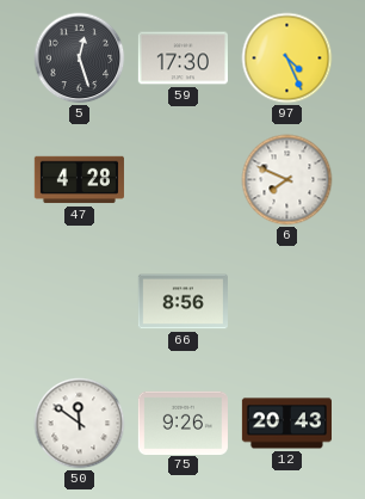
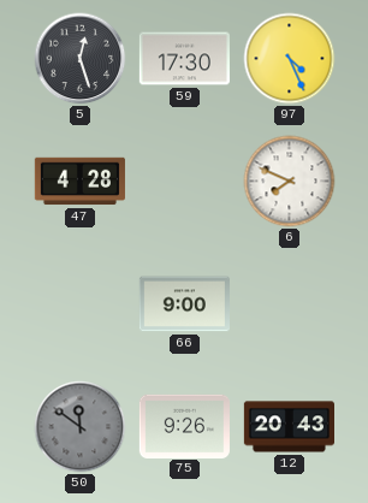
66: 8:56 -> 9:00
50 dial: white -> grey
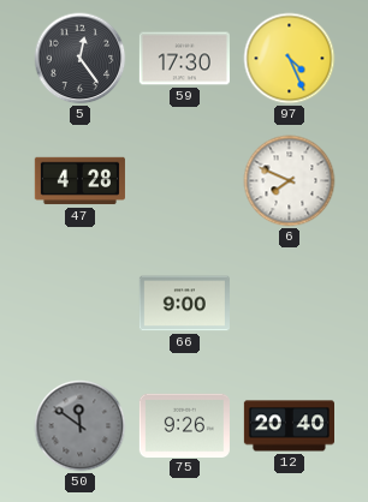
5: 12:27 -> 12:24
12: 20:43 -> 20:40
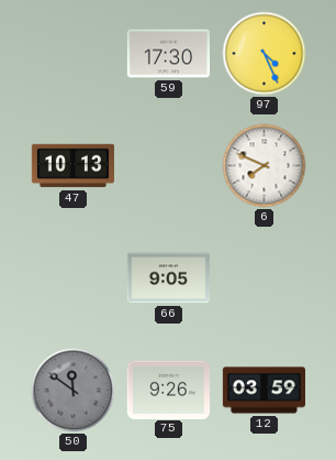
5: 12:24 -> none
47: 4:28 -> 10:13
66: 9:00 -> 9:05
12: 20:40 -> 03:59
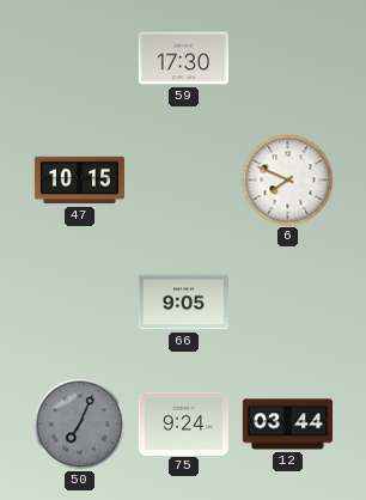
97: 4:26 -> none
47: 10:13 -> 10:15
50: 11:51 -> 7:04
75: 9:26 -> 9:24
12: 03:59 -> 03:44
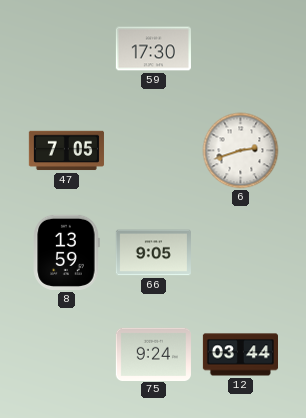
47: 10:15 -> 7:05
6: 7:49 -> 2:42
8: none -> 13:59
50: 7:04 -> none
